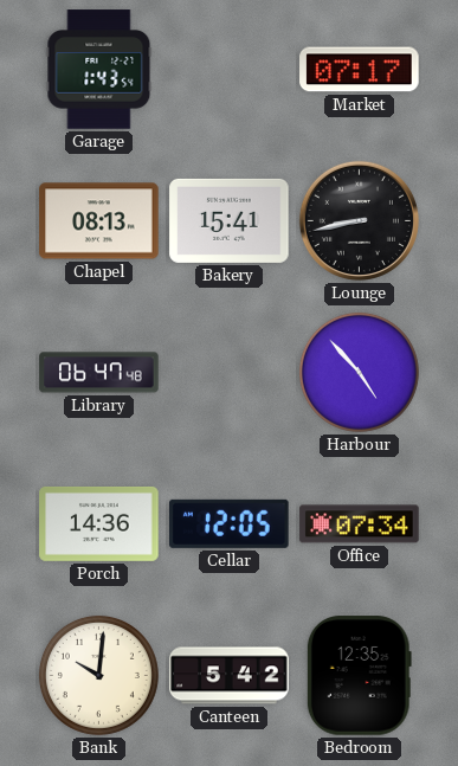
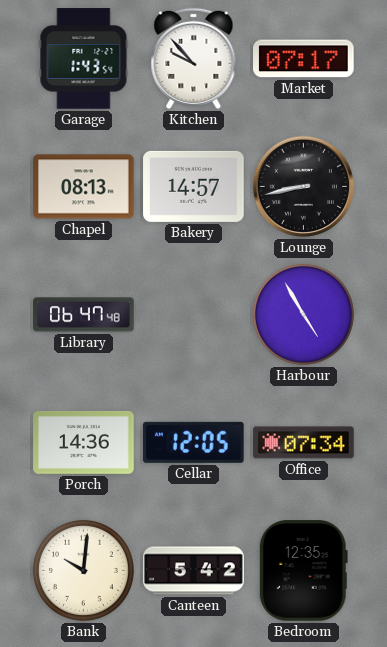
Kitchen: none -> 9:53
Bakery: 15:41 -> 14:57
Harbour: 4:53 -> 4:55
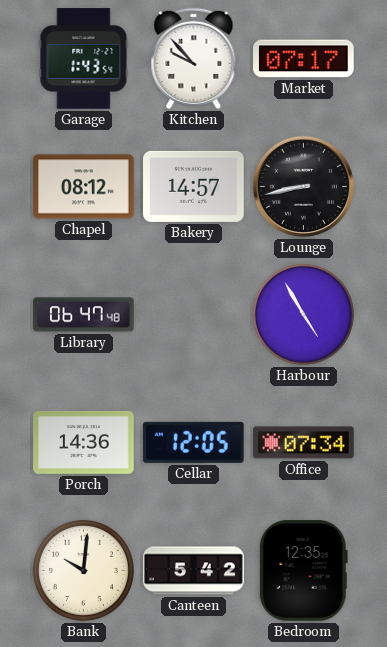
Chapel: 08:13 -> 08:12
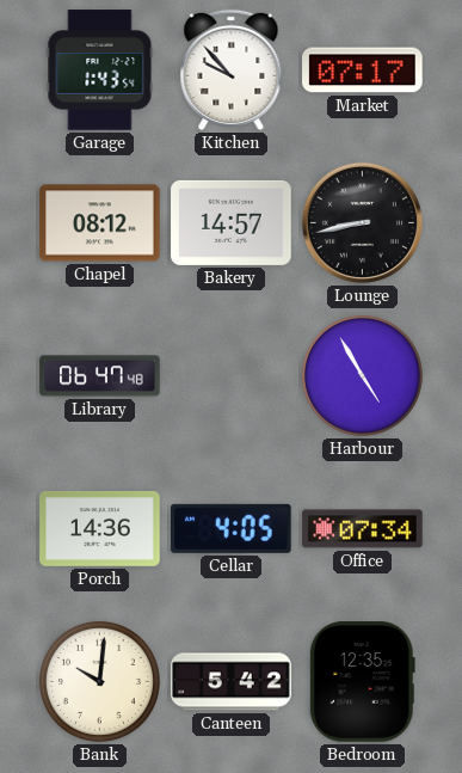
Cellar: 12:05 -> 4:05
